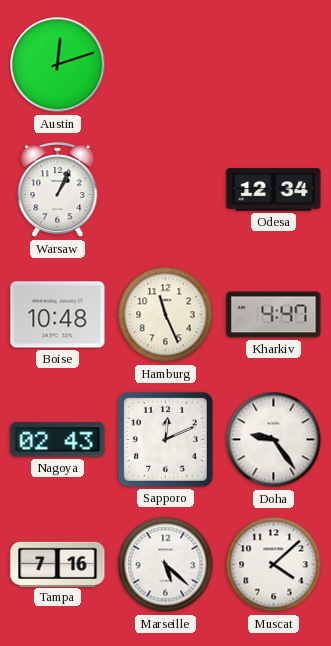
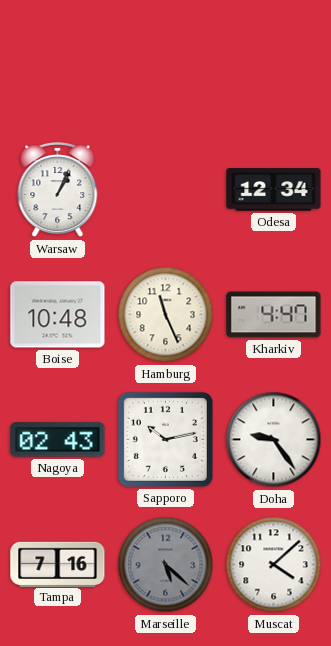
Austin: 12:12 -> none
Sapporo: 12:11 -> 10:13
Marseille dial: white -> grey
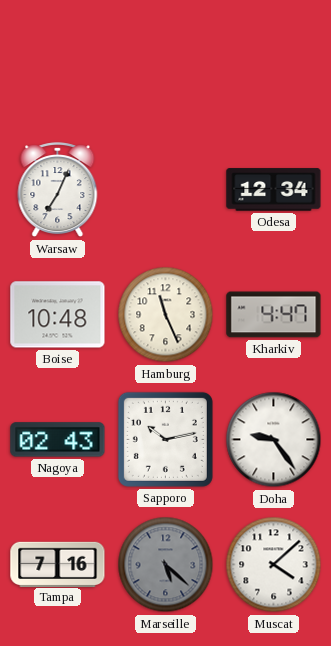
Warsaw: 1:04 -> 7:04
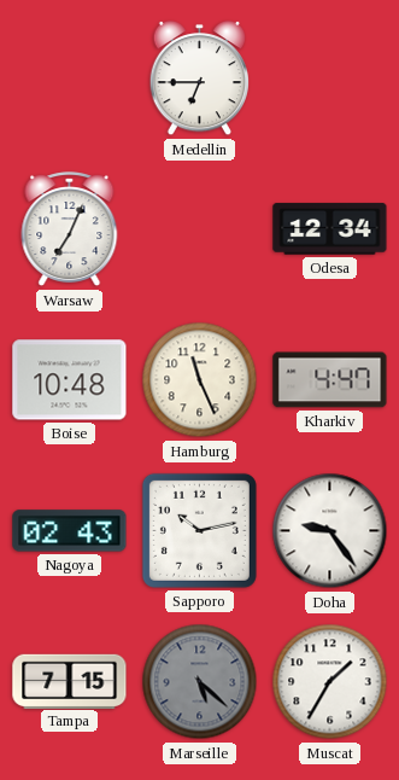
Medellin: none -> 6:45
Tampa: 7:16 -> 7:15
Muscat: 4:08 -> 1:35
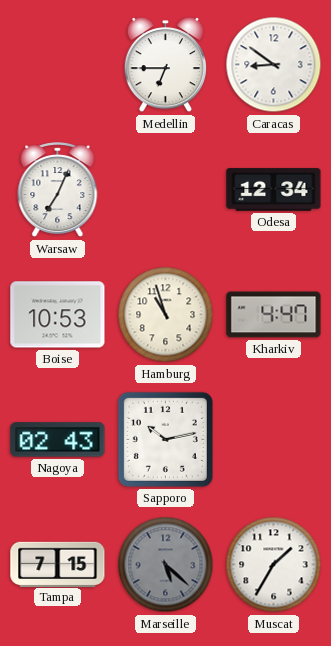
Caracas: none -> 8:51
Boise: 10:48 -> 10:53
Hamburg: 11:26 -> 10:57
Doha: 9:24 -> none
